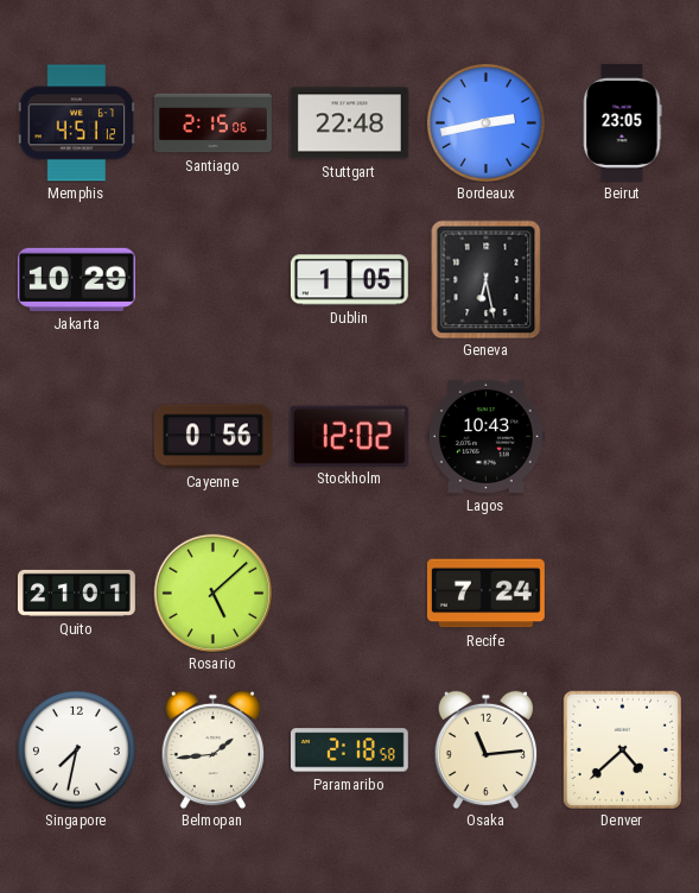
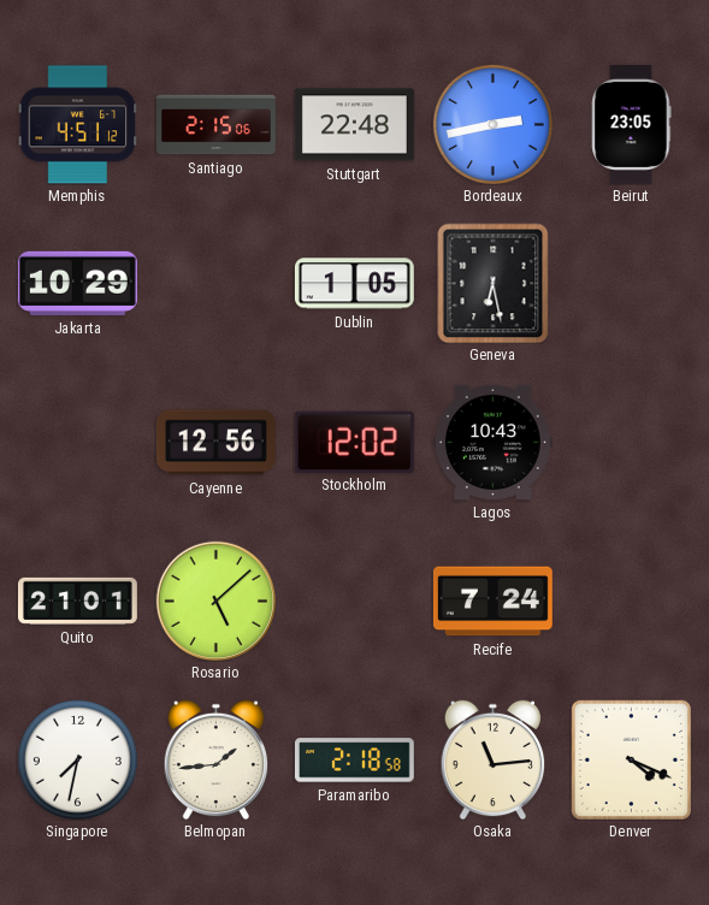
Cayenne: 0:56 -> 12:56
Denver: 4:38 -> 4:19
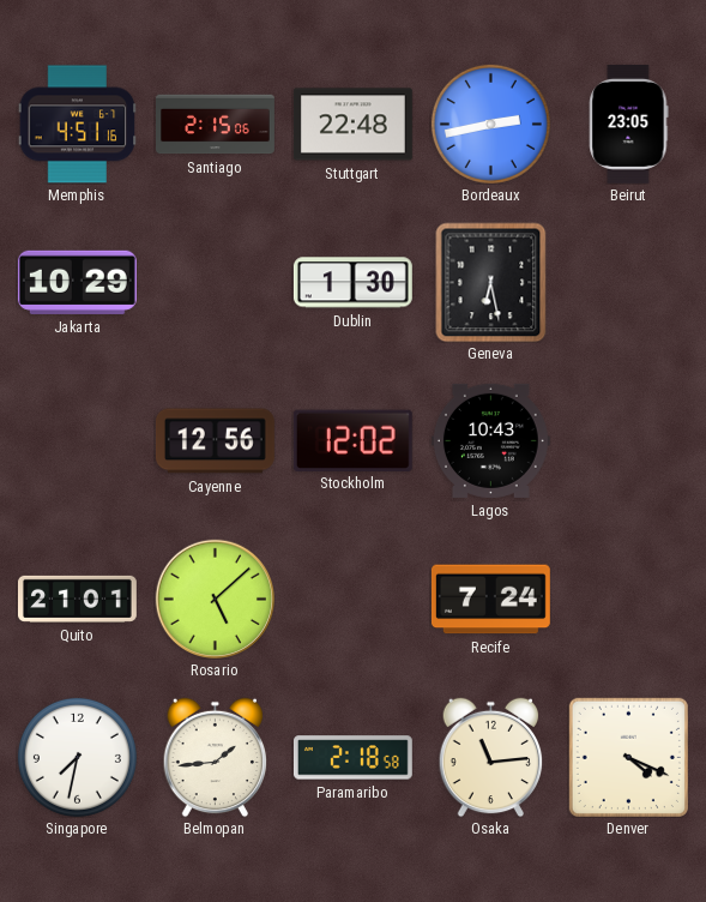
Memphis: 4:51:12 -> 4:51:16
Dublin: 1:05 -> 1:30
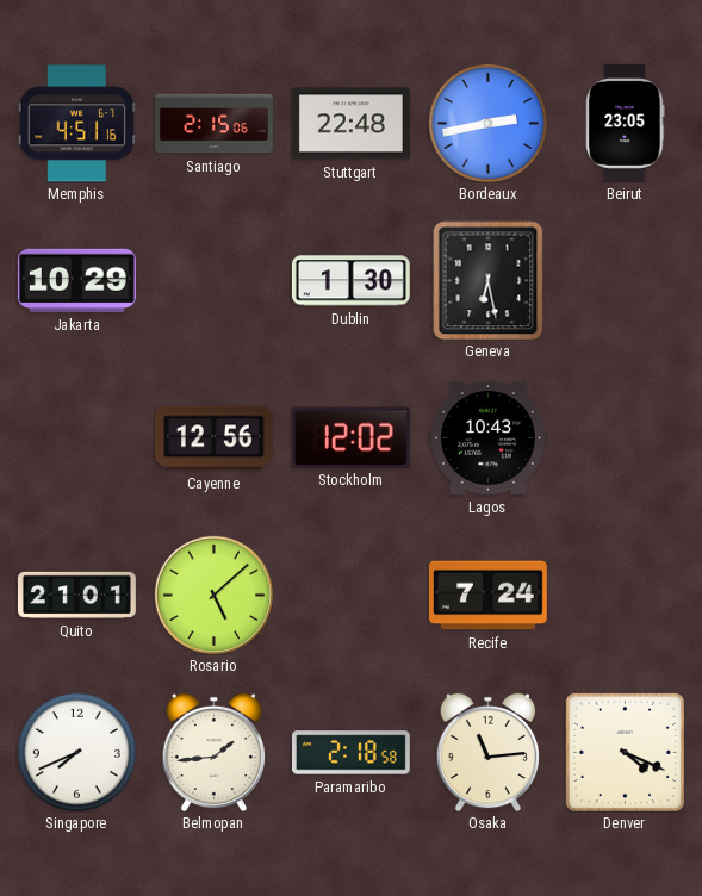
Singapore: 7:32 -> 7:41
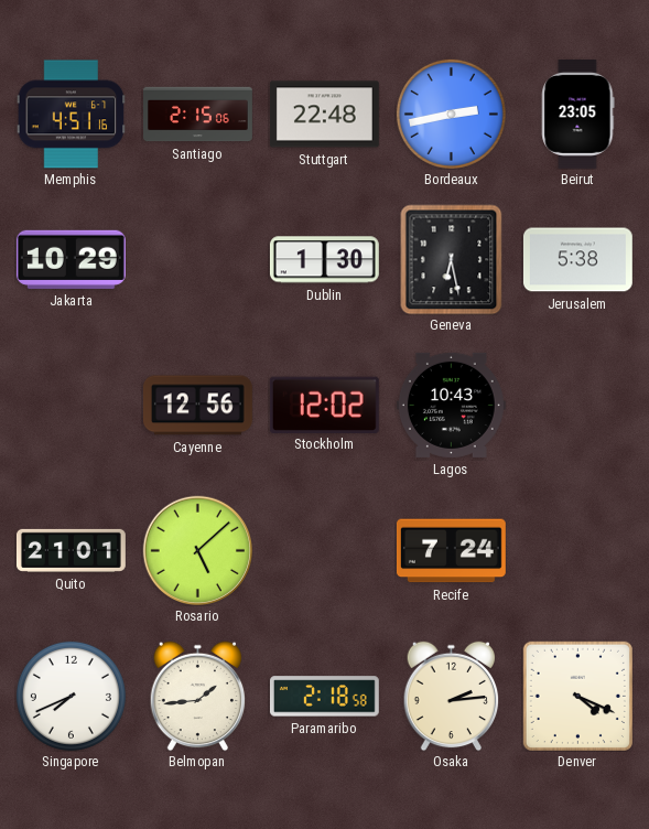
Jerusalem: none -> 5:38
Osaka: 11:14 -> 2:14
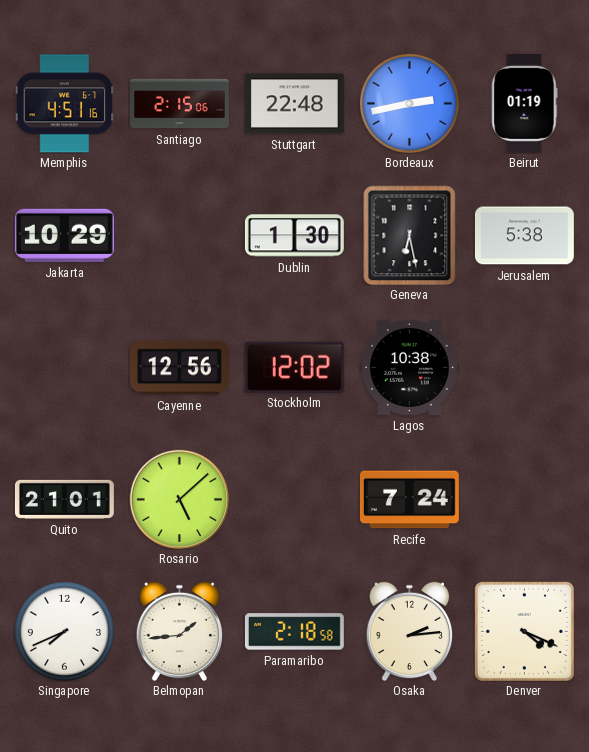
Beirut: 23:05 -> 01:19
Lagos: 10:43 -> 10:38
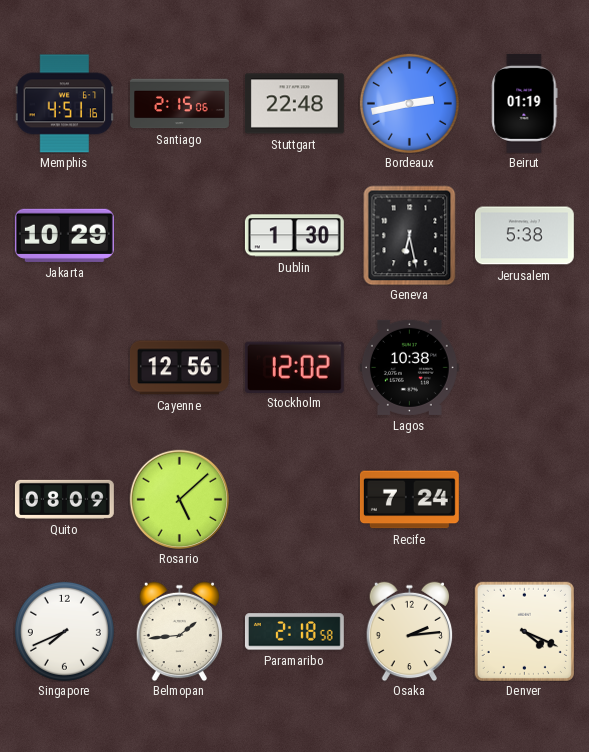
Quito: 21:01 -> 08:09
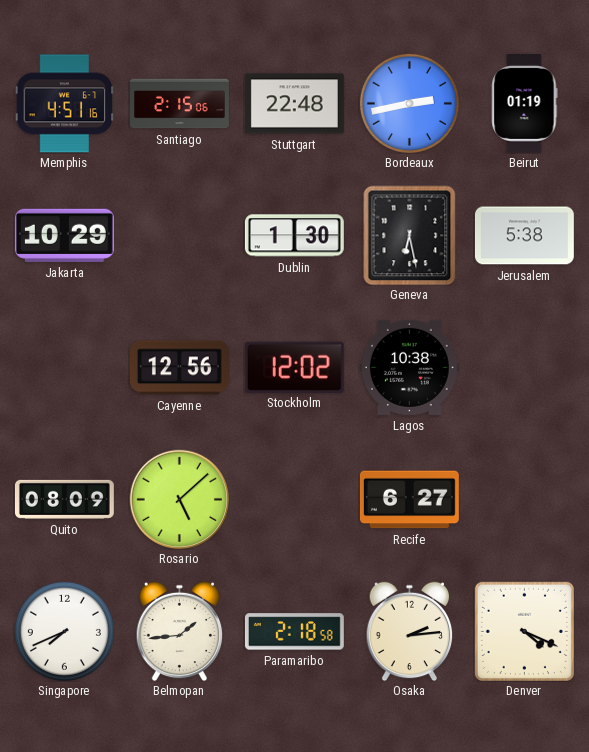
Recife: 7:24 -> 6:27
